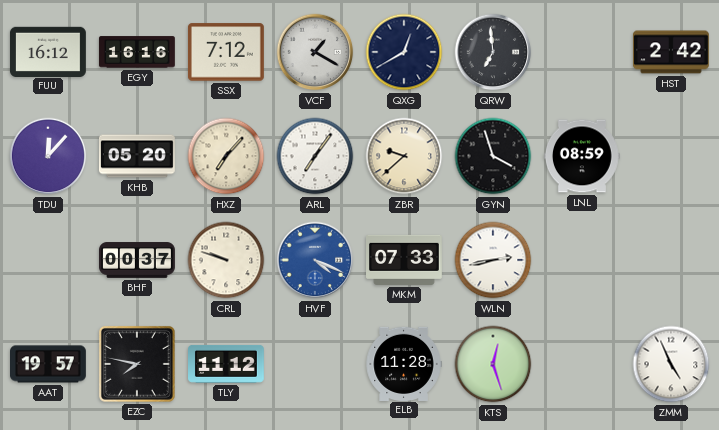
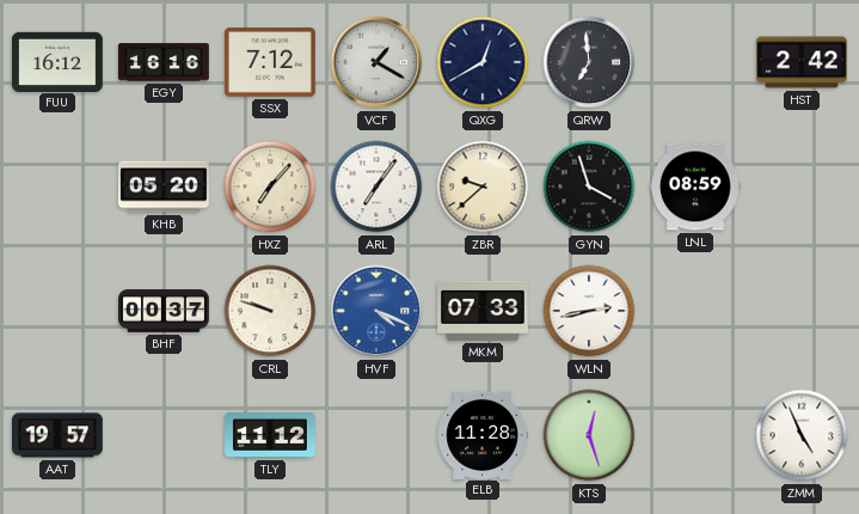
TDU: 12:07 -> none
EZC: 7:47 -> none
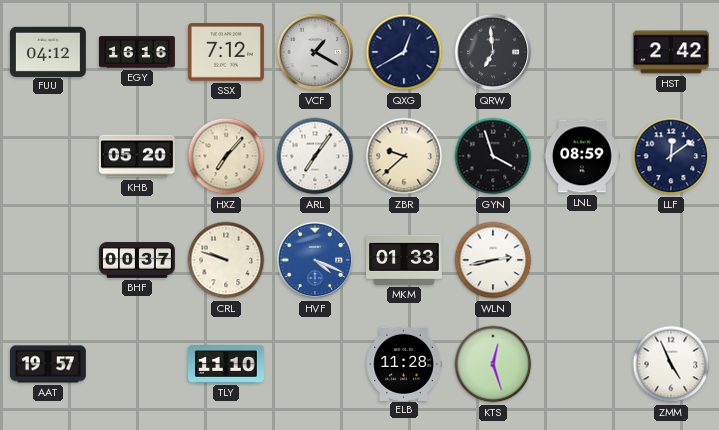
FUU: 16:12 -> 04:12
LLF: none -> 12:09
MKM: 07:33 -> 01:33
TLY: 11:12 -> 11:10
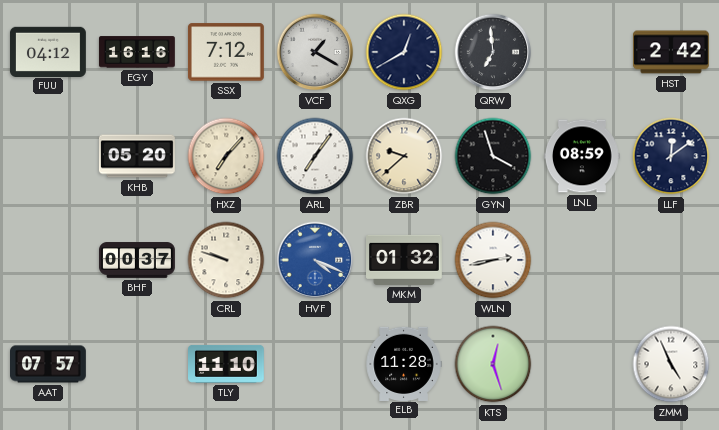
MKM: 01:33 -> 01:32
AAT: 19:57 -> 07:57
